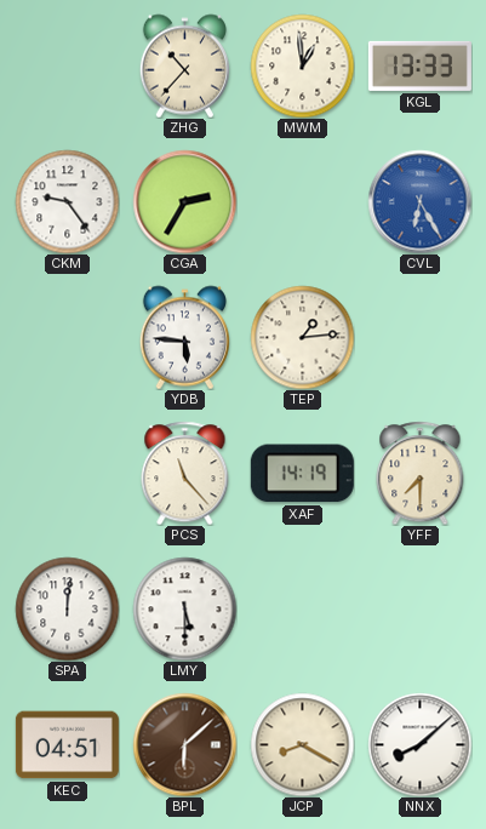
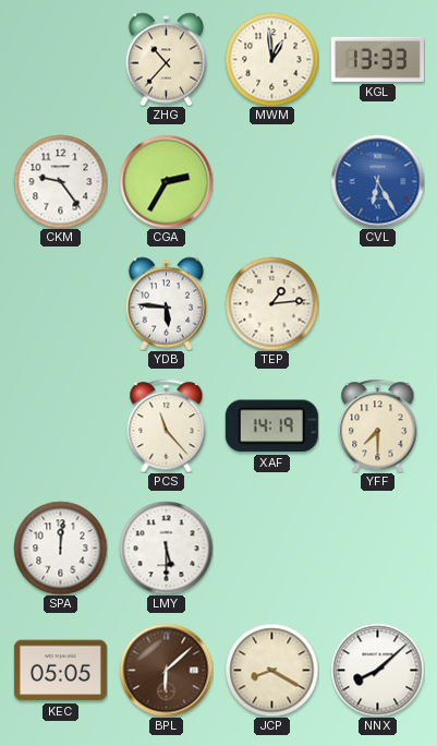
KEC: 04:51 -> 05:05
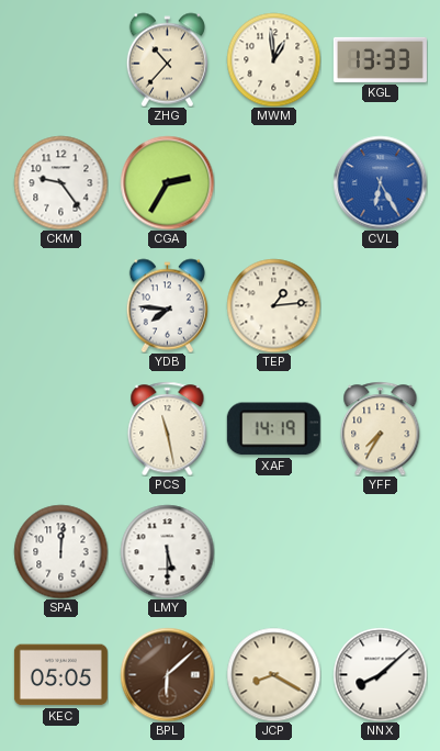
YDB: 5:46 -> 7:46
PCS: 11:23 -> 11:28
YFF: 7:30 -> 7:35
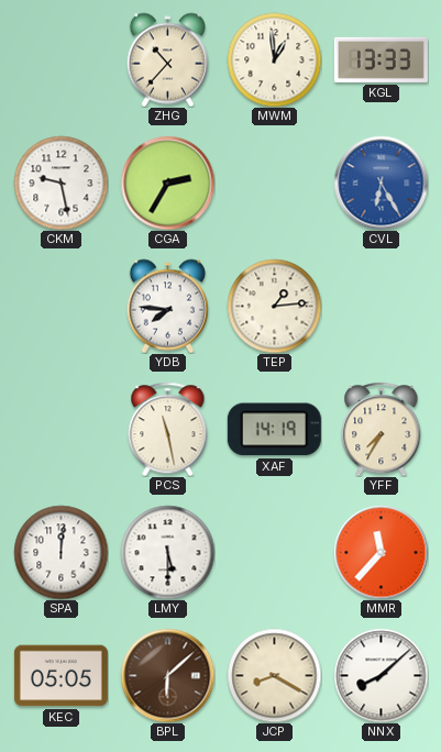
CKM: 9:24 -> 9:28
MMR: none -> 11:37
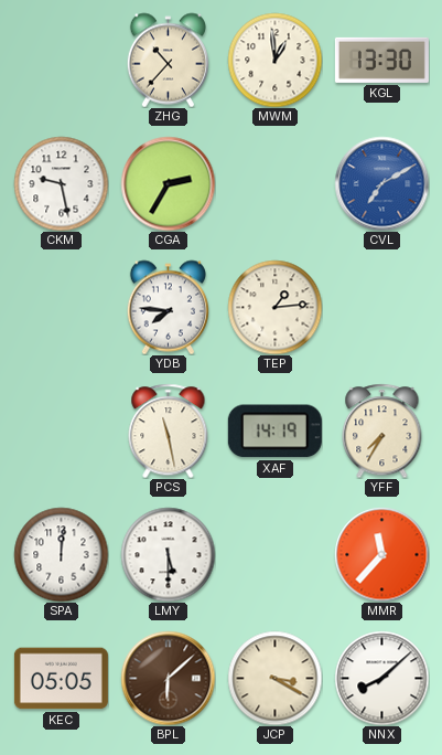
KGL: 13:33 -> 13:30
CVL: 6:25 -> 7:10
JCP: 8:20 -> 3:20
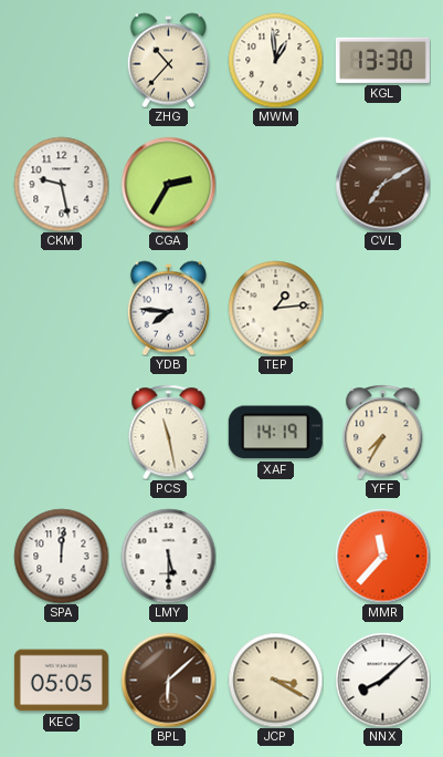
CVL dial: blue -> brown
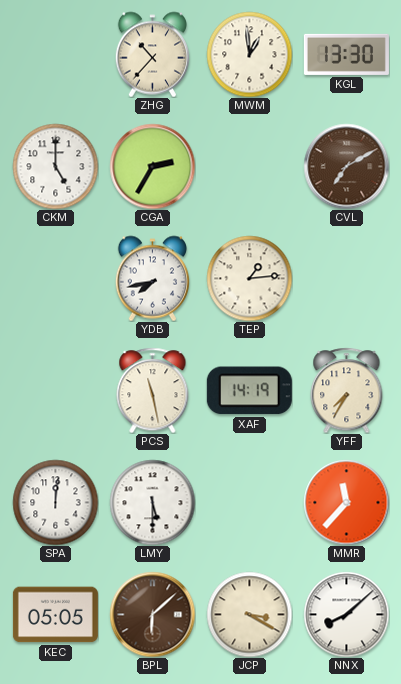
CKM: 9:28 -> 5:00
YDB: 7:46 -> 7:43
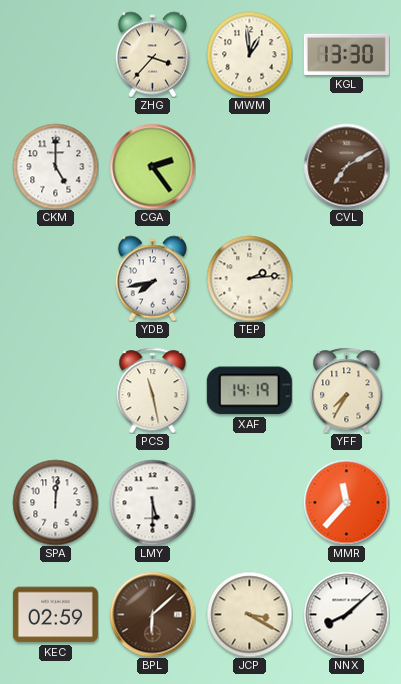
ZHG: 10:37 -> 3:37
CGA: 2:35 -> 2:24
TEP: 1:14 -> 2:14
KEC: 05:05 -> 02:59
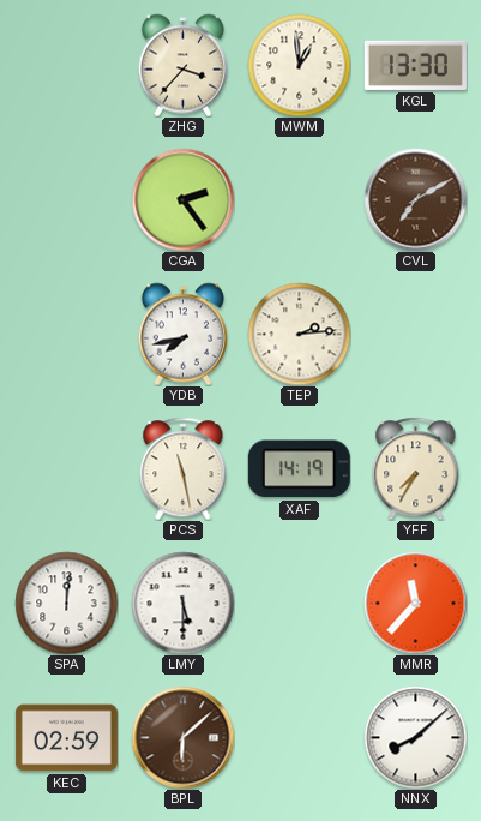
CKM: 5:00 -> none
JCP: 3:20 -> none
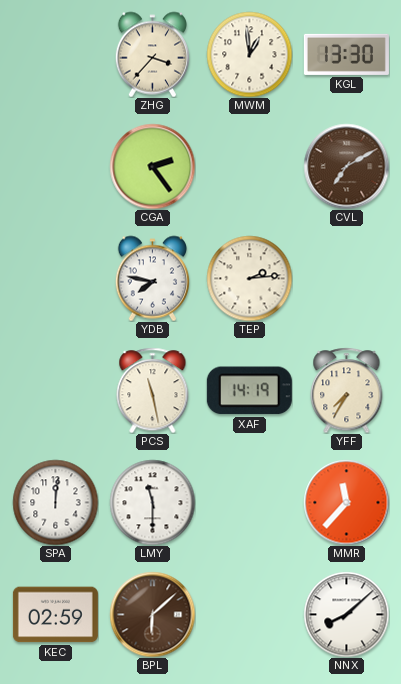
YDB: 7:43 -> 7:47
LMY: 5:30 -> 11:30
